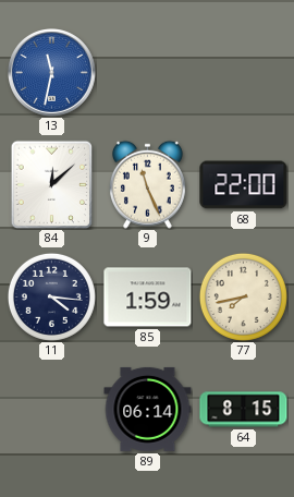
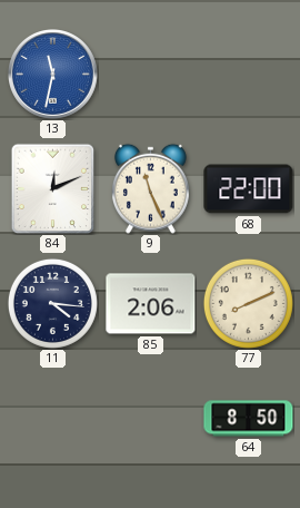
84: 12:08 -> 12:11
85: 1:59 -> 2:06
77: 7:43 -> 8:11
89: 06:14 -> none
64: 8:15 -> 8:50
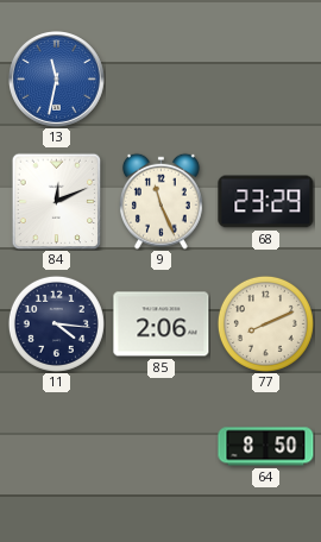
68: 22:00 -> 23:29
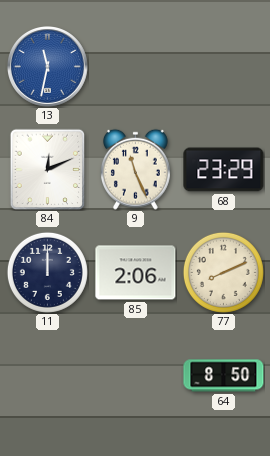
11: 4:16 -> 12:00
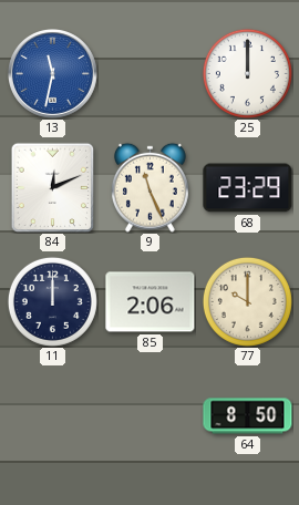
25: none -> 12:00
77: 8:11 -> 10:00
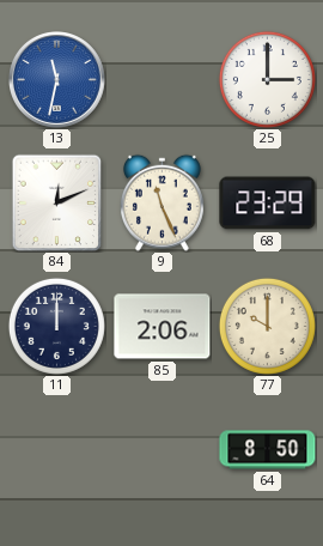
25: 12:00 -> 3:00
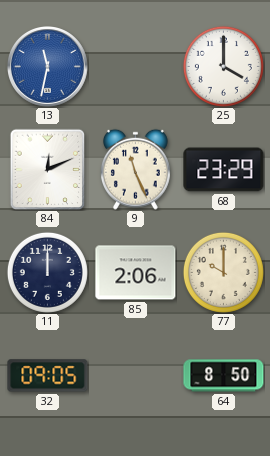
25: 3:00 -> 4:00
32: none -> 09:05
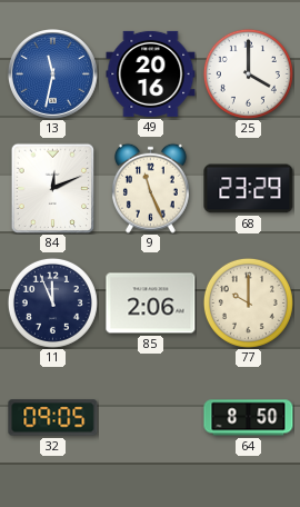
49: none -> 20:16
11: 12:00 -> 11:56
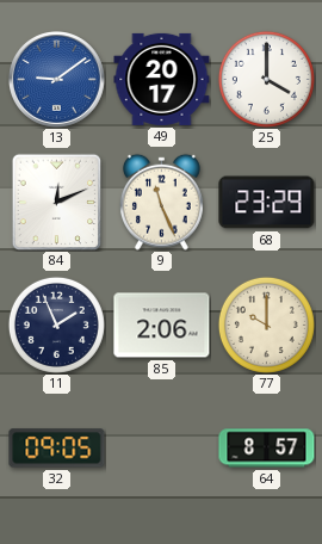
13: 11:32 -> 9:09
49: 20:16 -> 20:17
11: 11:56 -> 1:56
64: 8:50 -> 8:57
